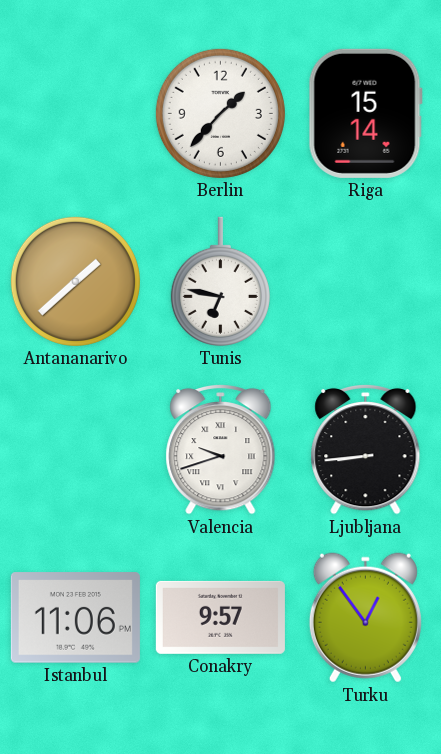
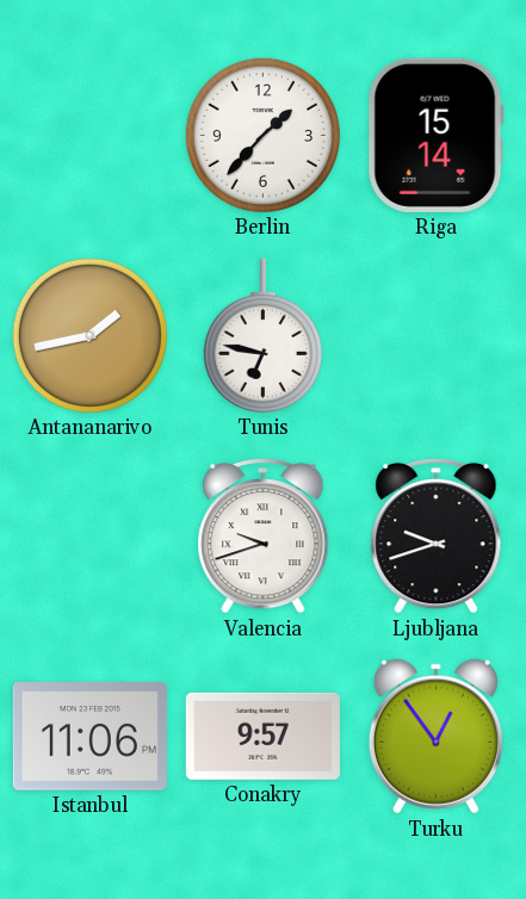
Antananarivo: 1:38 -> 1:43
Ljubljana: 8:44 -> 9:42
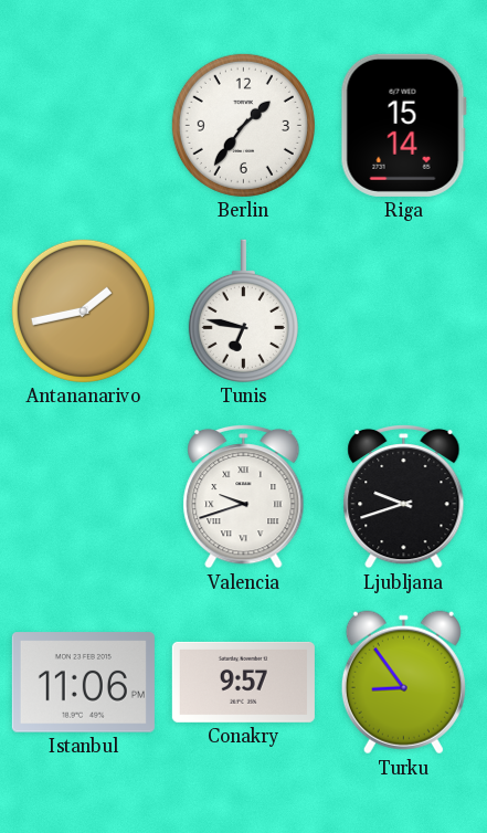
Berlin: 1:37 -> 1:36
Turku: 12:54 -> 8:54
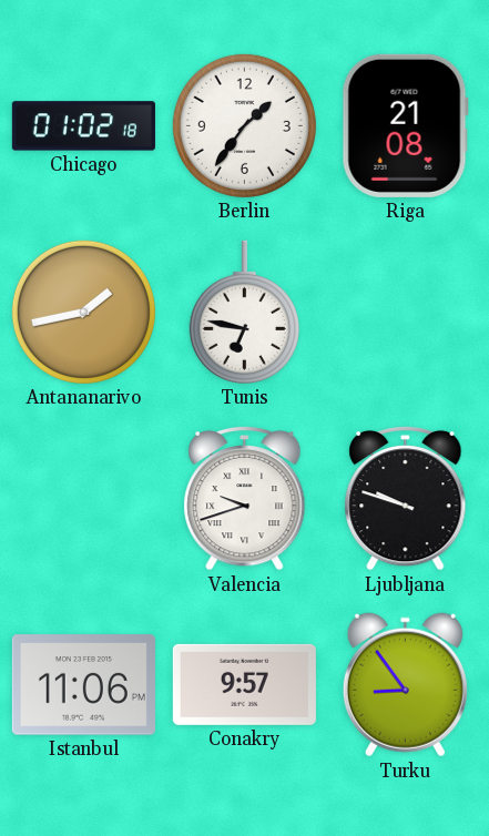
Chicago: none -> 01:02
Riga: 15:14 -> 21:08
Ljubljana: 9:42 -> 9:48
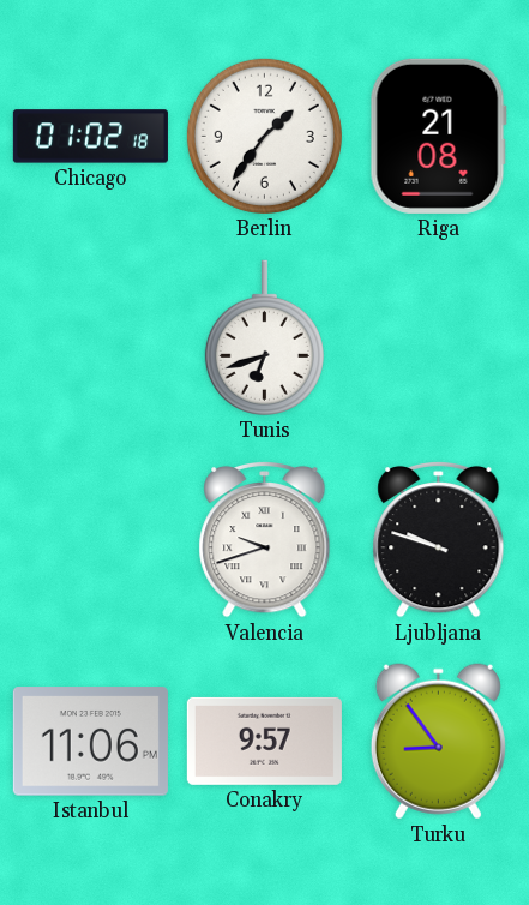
Antananarivo: 1:43 -> none
Tunis: 6:47 -> 6:42
